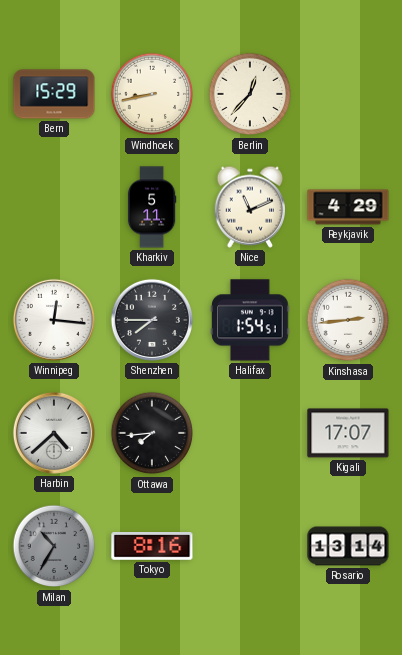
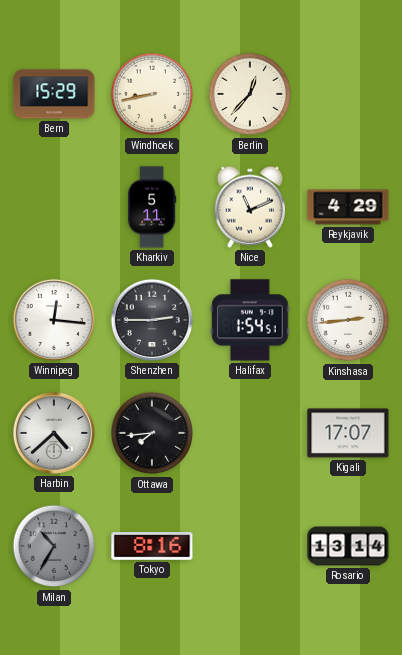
Shenzhen: 7:45 -> 2:45
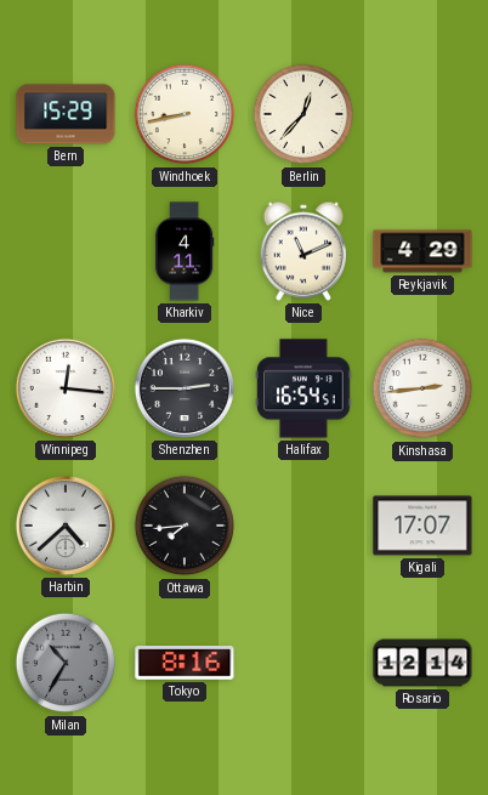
Kharkiv: 5:11 -> 4:11
Halifax: 1:54 -> 16:54
Rosario: 13:14 -> 12:14
